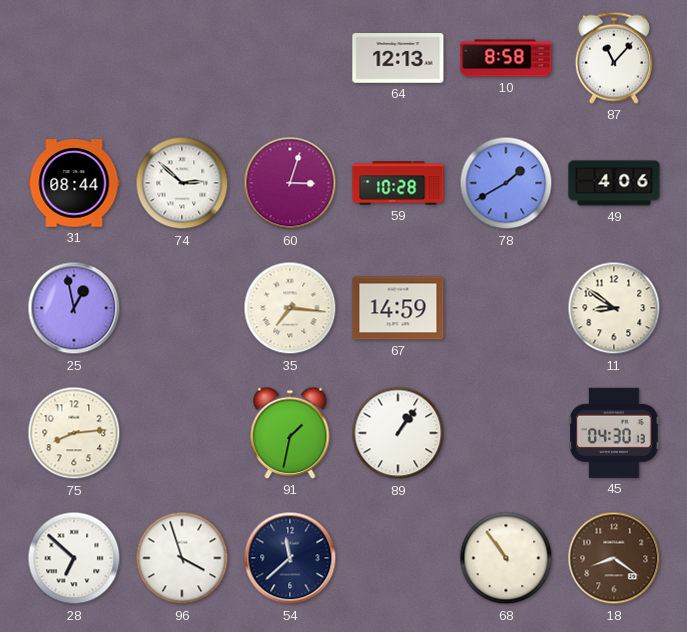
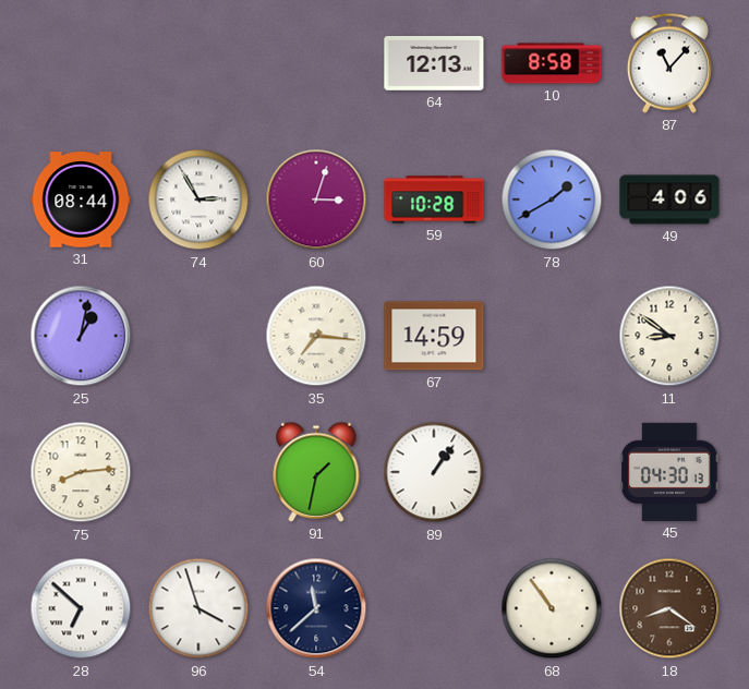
74: 2:52 -> 2:55
25: 12:58 -> 1:02
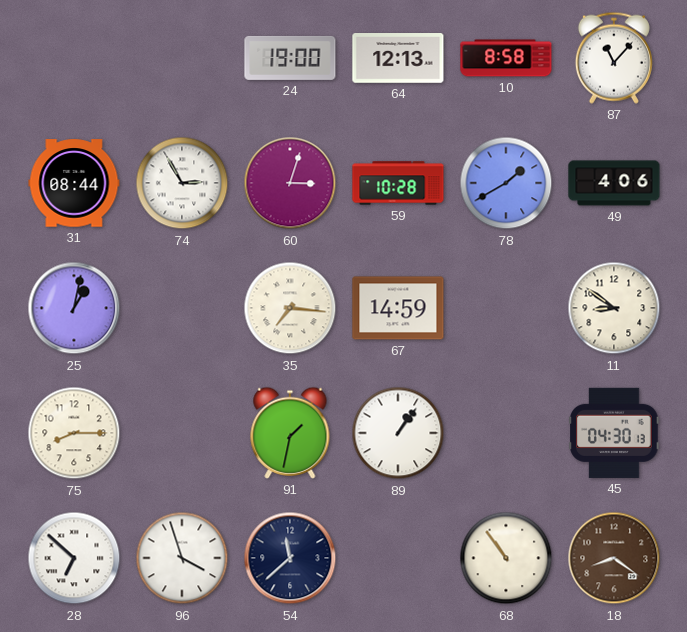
24: none -> 19:00
75: 8:14 -> 8:15
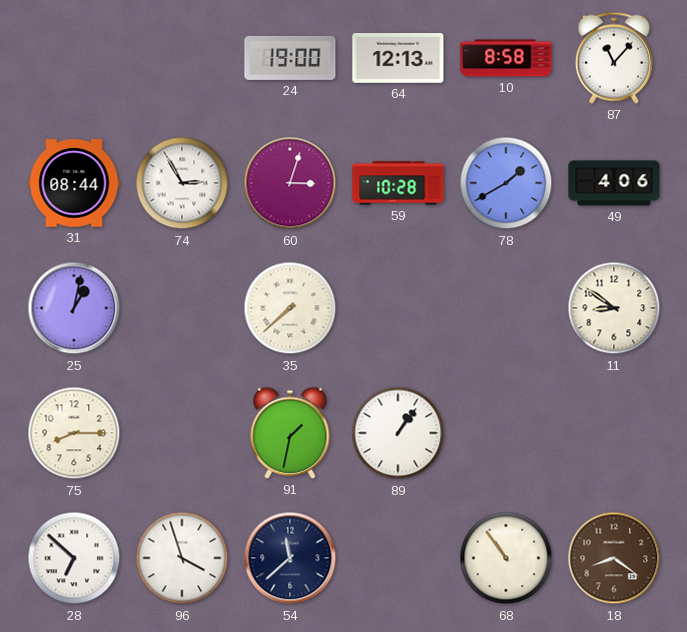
35: 7:16 -> 7:38
67: 14:59 -> none
45: 04:30 -> none
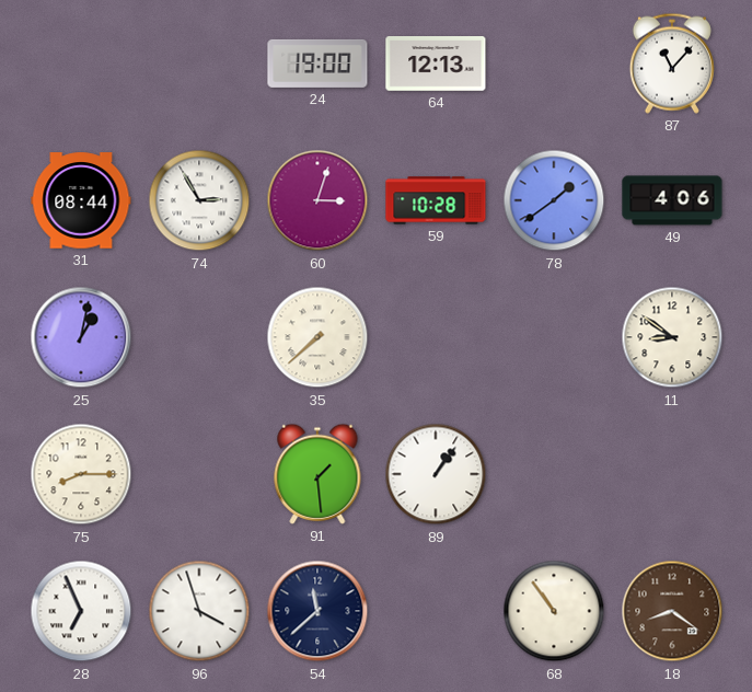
10: 8:58 -> none
78: 1:40 -> 1:39
91: 1:32 -> 1:29
28: 6:52 -> 6:56
